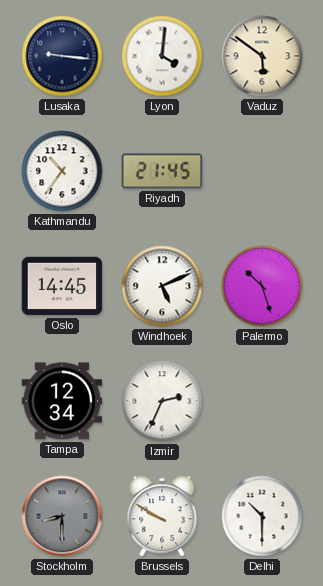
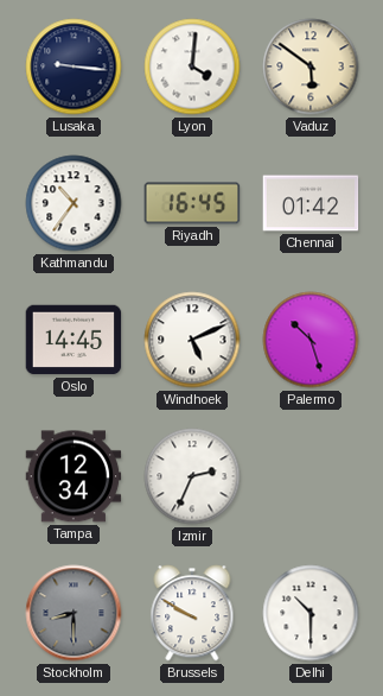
Riyadh: 21:45 -> 16:45
Chennai: none -> 01:42
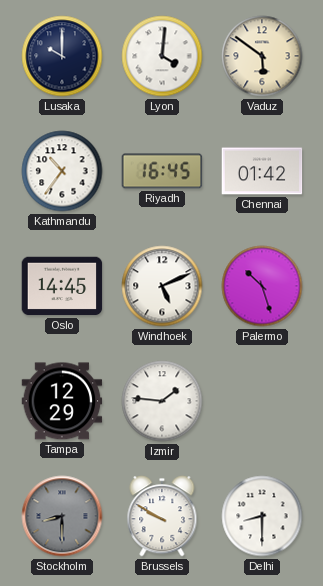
Lusaka: 9:16 -> 10:00
Tampa: 12:34 -> 12:29
Izmir: 2:34 -> 1:46
Delhi: 10:30 -> 8:30
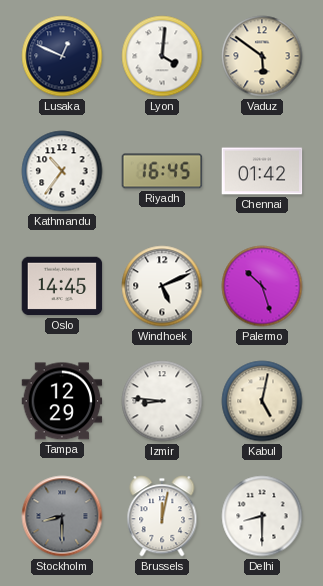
Lusaka: 10:00 -> 12:49
Izmir: 1:46 -> 8:46
Kabul: none -> 5:02
Brussels: 9:50 -> 12:02
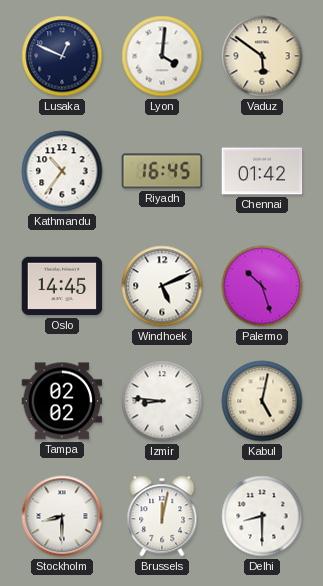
Tampa: 12:29 -> 02:02
Stockholm dial: grey -> white
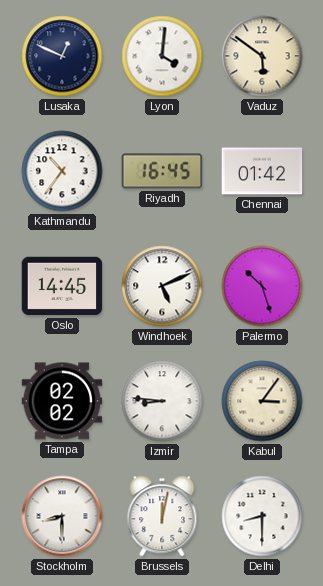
Kabul: 5:02 -> 3:06
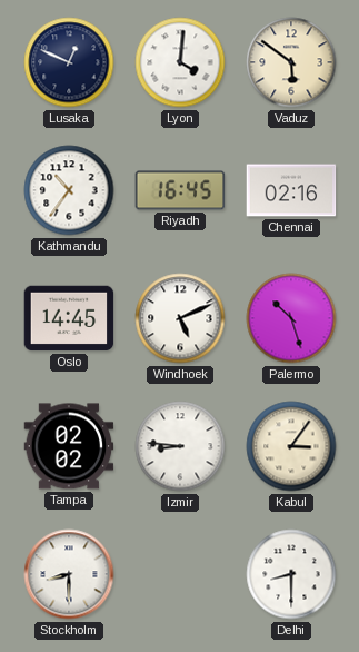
Chennai: 01:42 -> 02:16
Brussels: 12:02 -> none
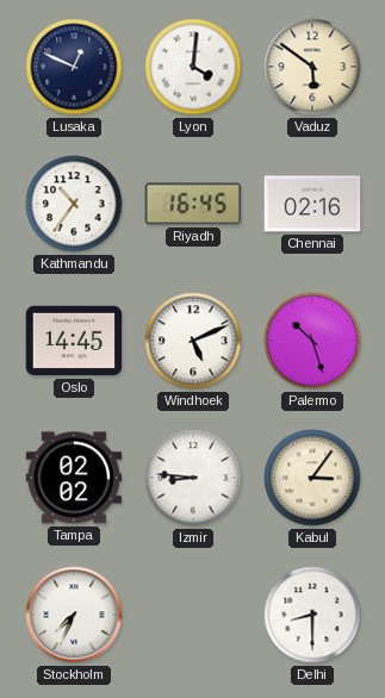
Stockholm: 8:30 -> 7:34
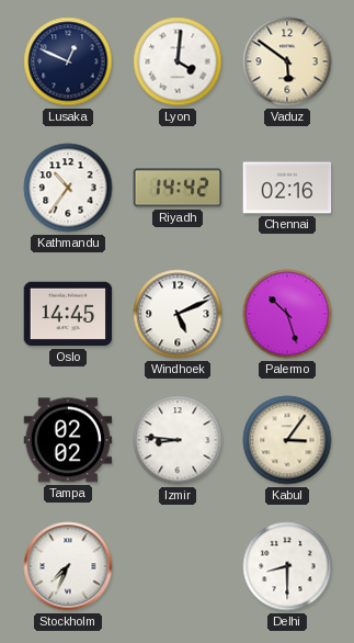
Riyadh: 16:45 -> 14:42
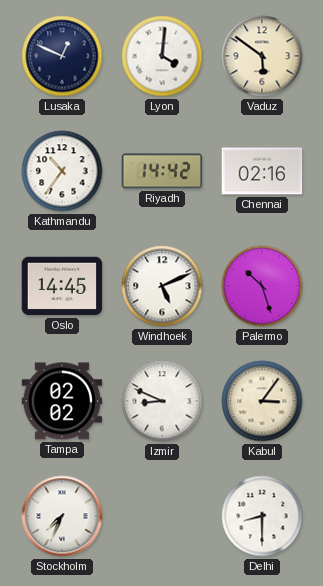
Izmir: 8:46 -> 8:49
